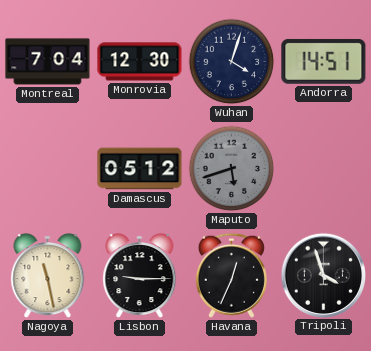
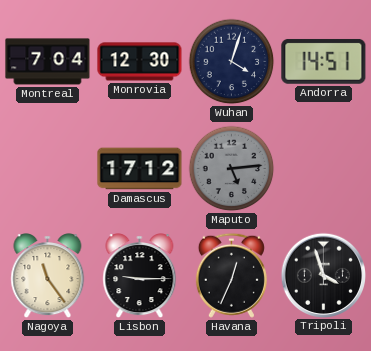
Damascus: 05:12 -> 17:12
Maputo: 5:42 -> 5:14
Nagoya: 11:28 -> 11:24
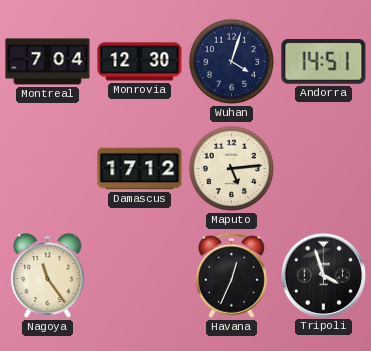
Maputo dial: grey -> cream
Lisbon: 9:15 -> none
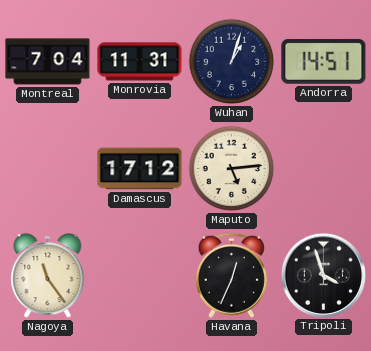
Monrovia: 12:30 -> 11:31
Wuhan: 4:03 -> 1:03
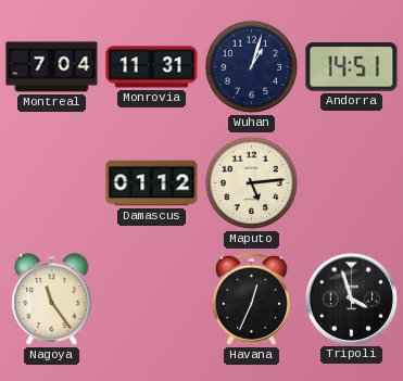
Damascus: 17:12 -> 01:12
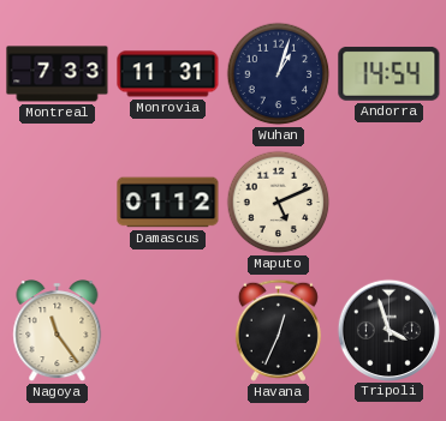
Montreal: 7:04 -> 7:33
Andorra: 14:51 -> 14:54
Maputo: 5:14 -> 5:11
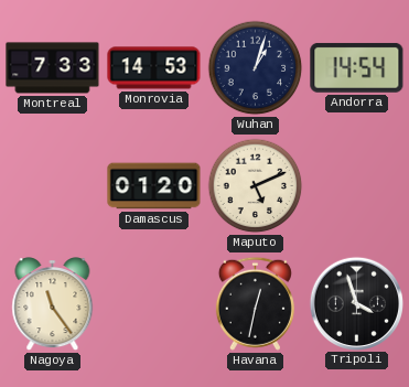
Monrovia: 11:31 -> 14:53
Damascus: 01:12 -> 01:20
Havana: 12:34 -> 12:32
